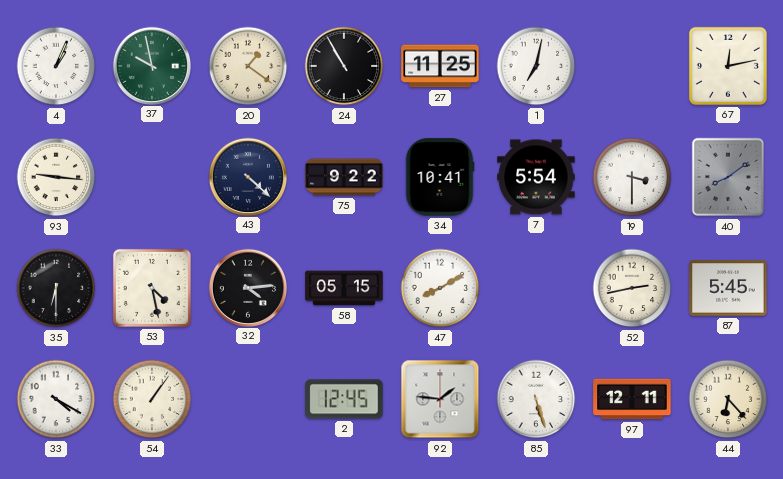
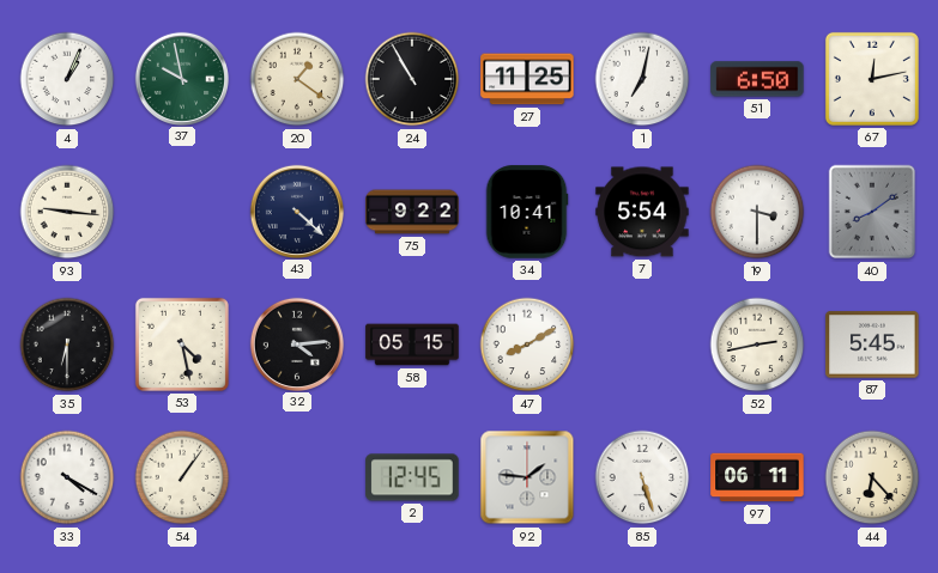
51: none -> 6:50
97: 12:11 -> 06:11
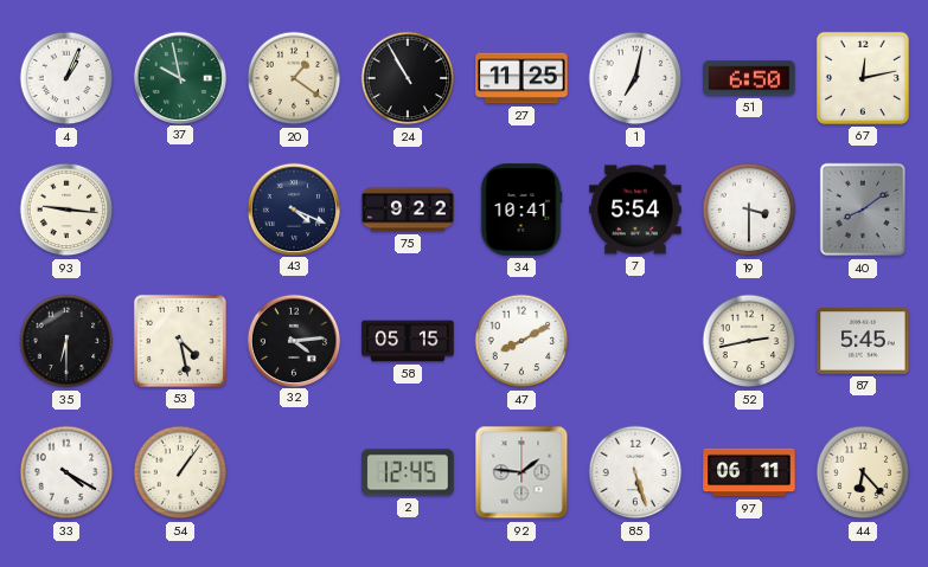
43: 4:22 -> 4:19
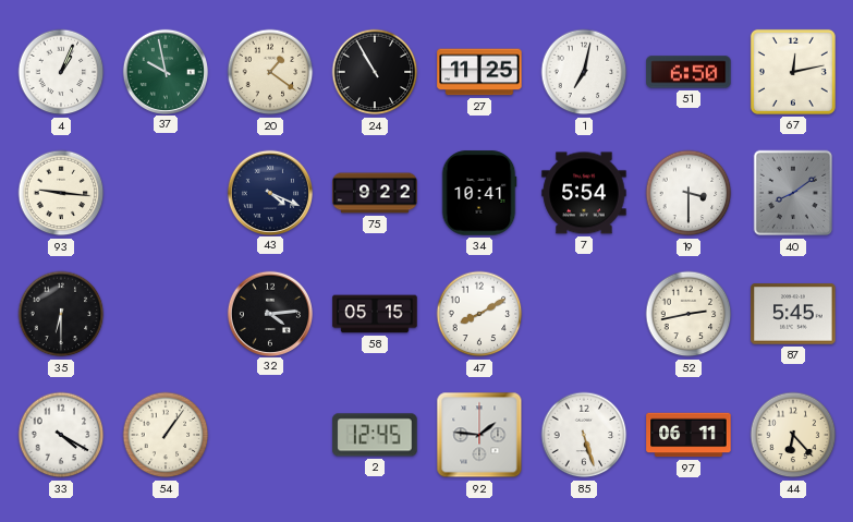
53: 4:28 -> none
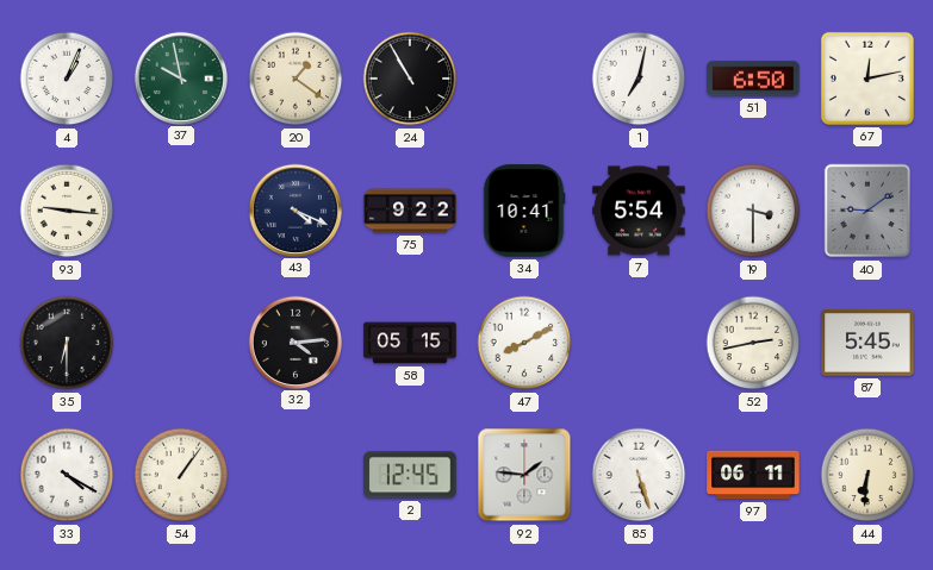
27: 11:25 -> none
40: 8:09 -> 9:09
44: 6:23 -> 6:31
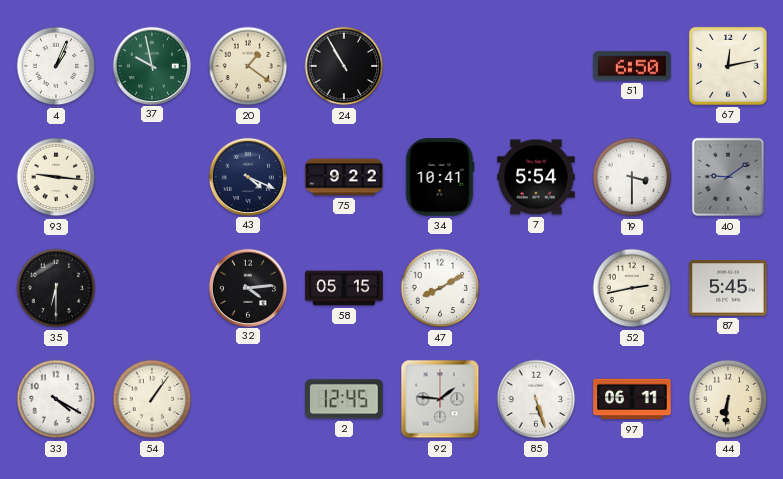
1: 7:02 -> none
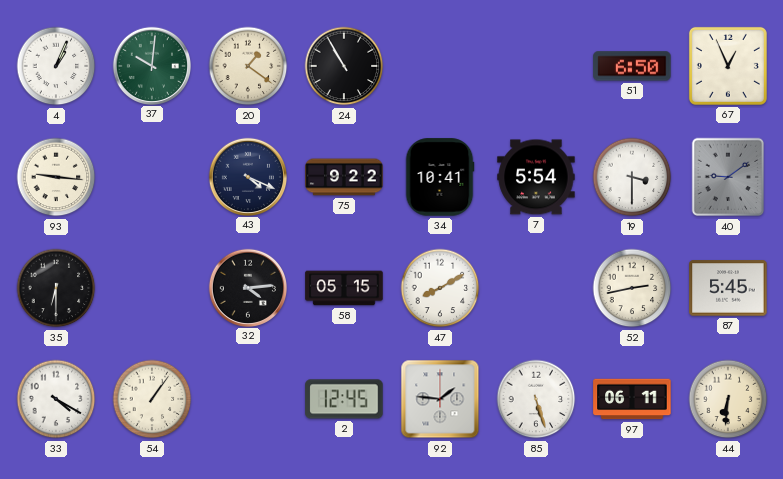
37: 9:58 -> 10:01
67: 12:13 -> 12:56
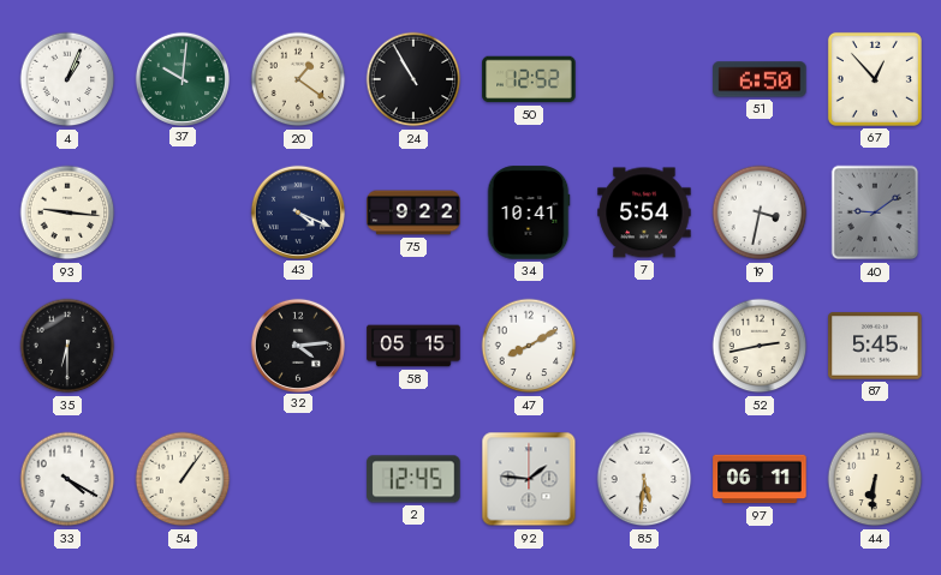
50: none -> 12:52
67: 12:56 -> 12:53
19: 3:30 -> 3:32
85: 5:27 -> 5:31
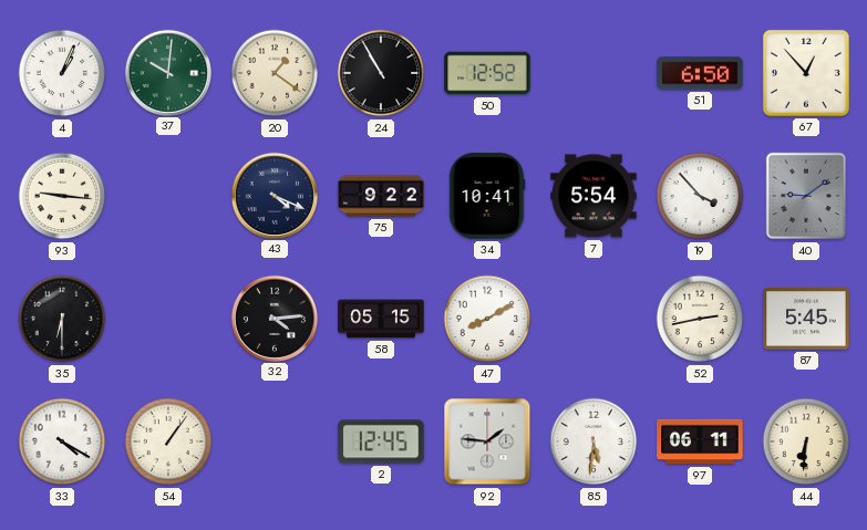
19: 3:32 -> 3:53
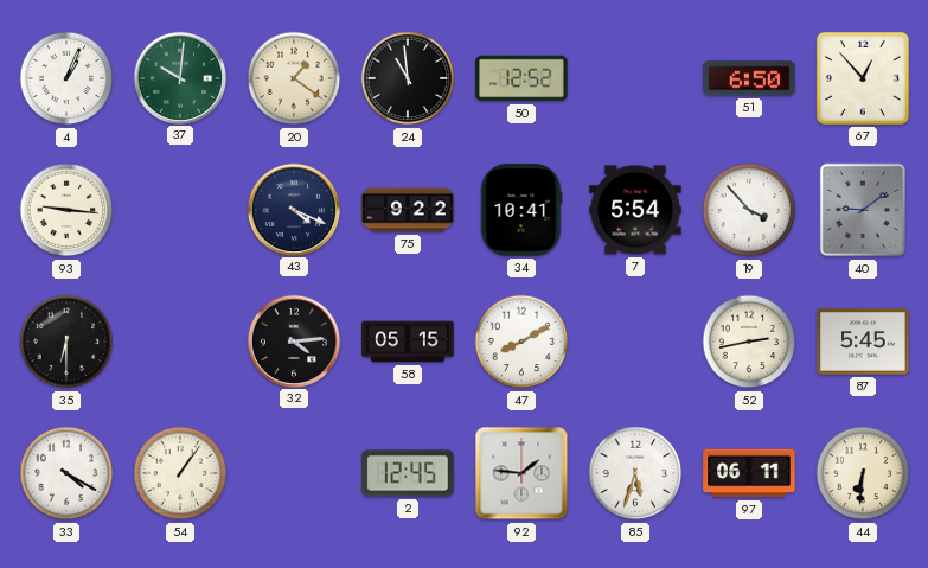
24: 10:55 -> 10:59
85: 5:31 -> 5:33
